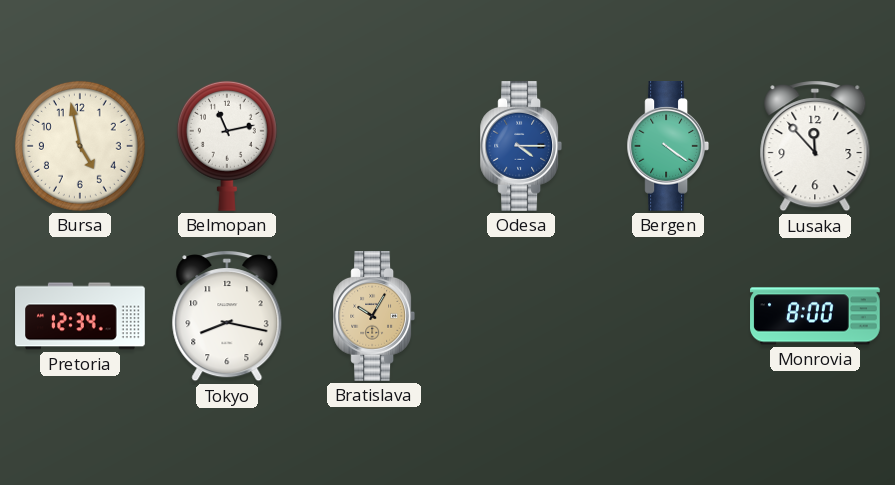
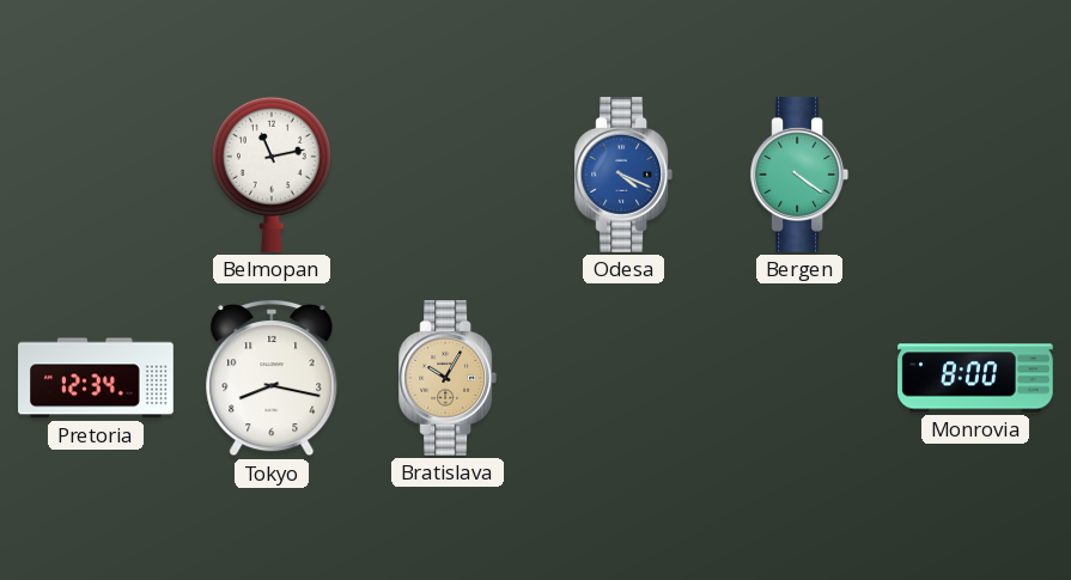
Bursa: 4:58 -> none
Odesa: 4:15 -> 4:19
Lusaka: 11:53 -> none
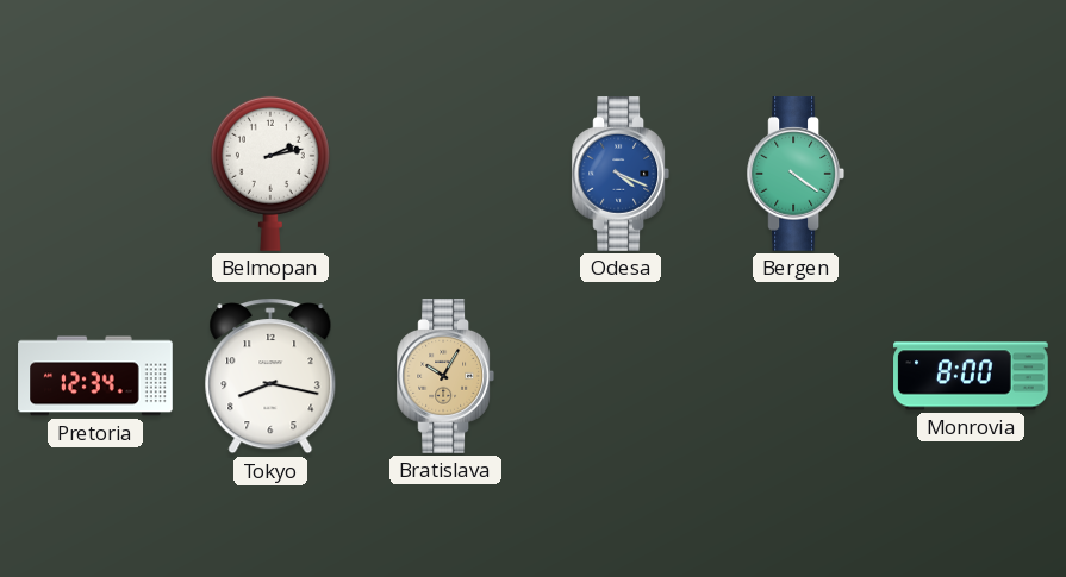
Belmopan: 11:13 -> 2:13
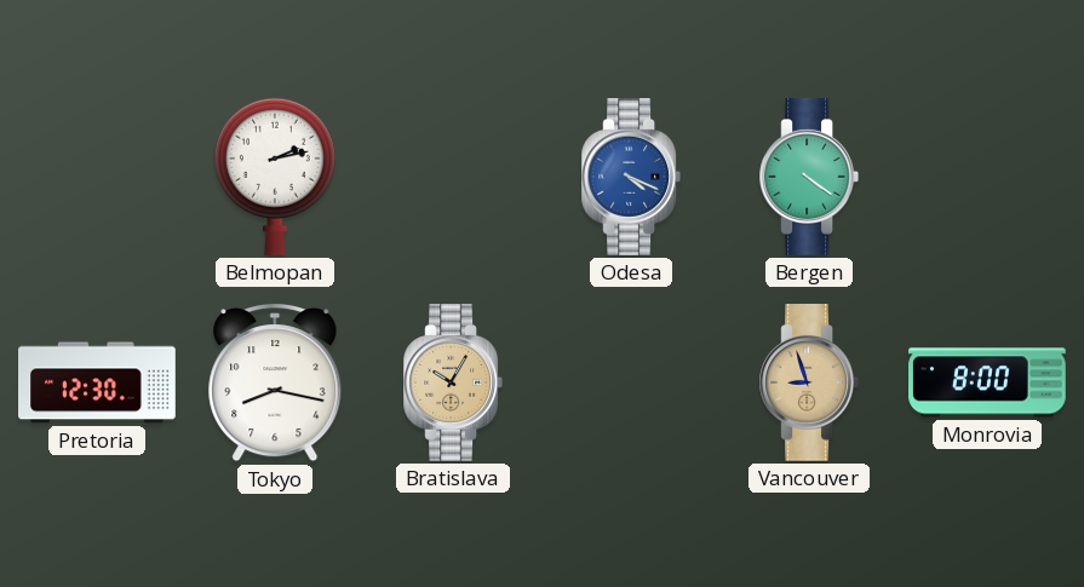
Pretoria: 12:34 -> 12:30
Vancouver: none -> 8:57
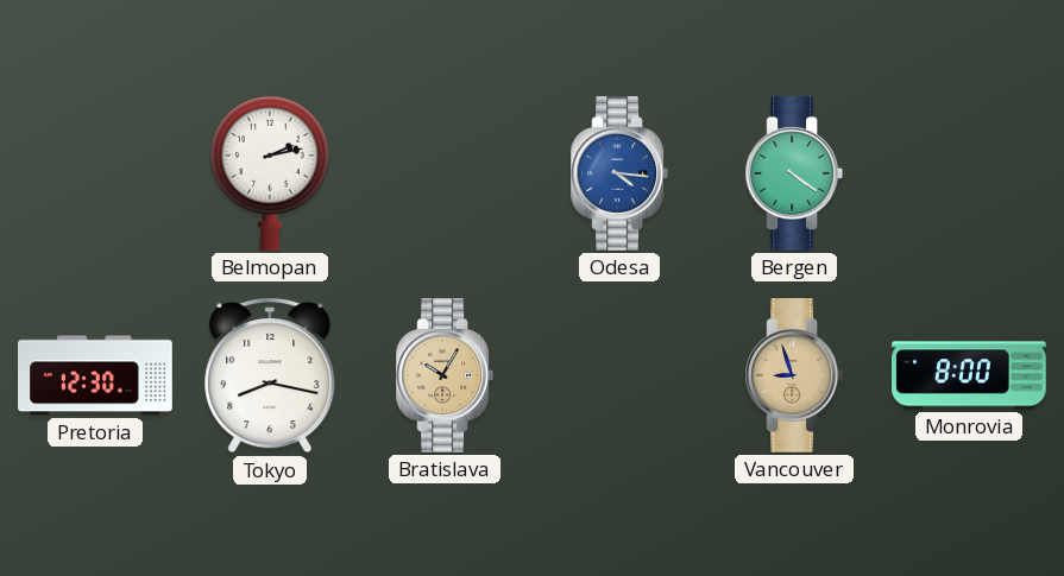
Odesa: 4:19 -> 4:16
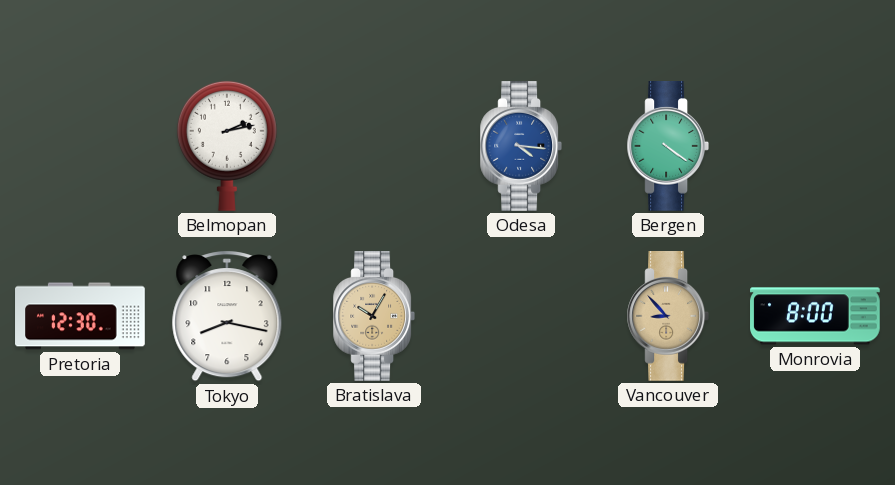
Vancouver: 8:57 -> 8:53
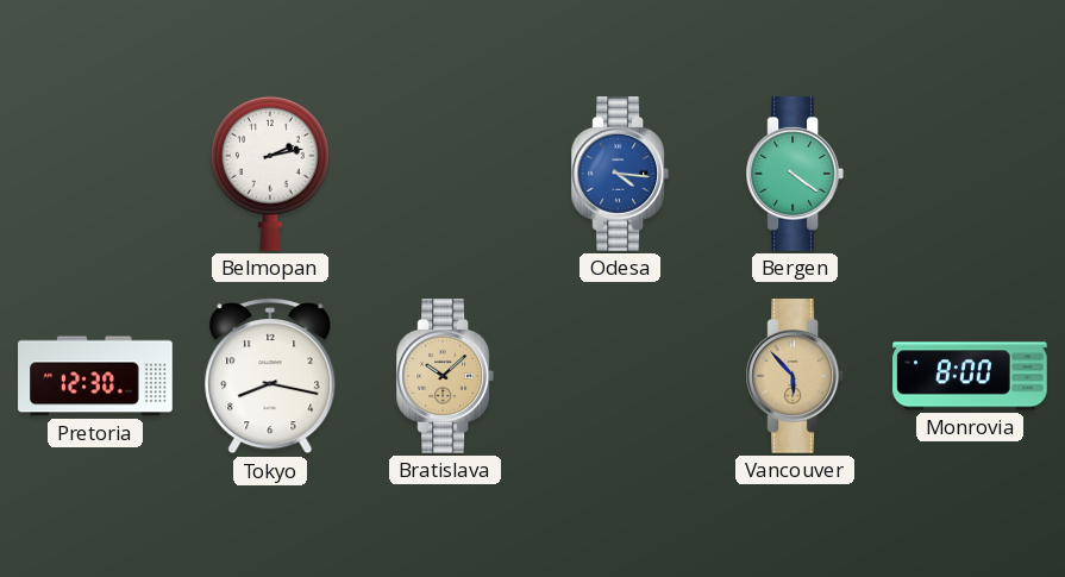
Bratislava: 10:05 -> 10:08
Vancouver: 8:53 -> 5:53
